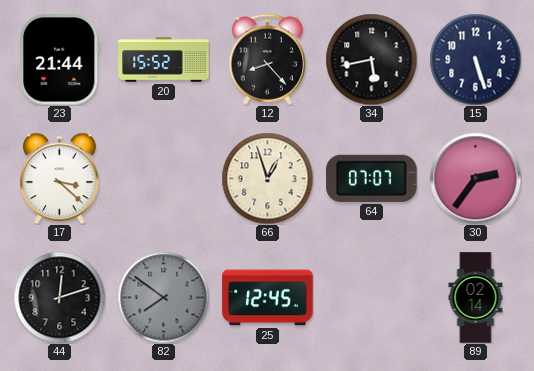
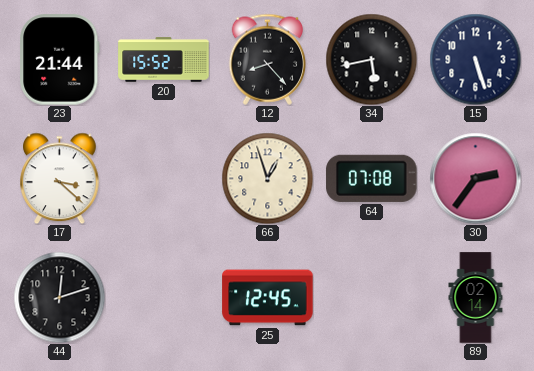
64: 07:07 -> 07:08
82: 7:51 -> none
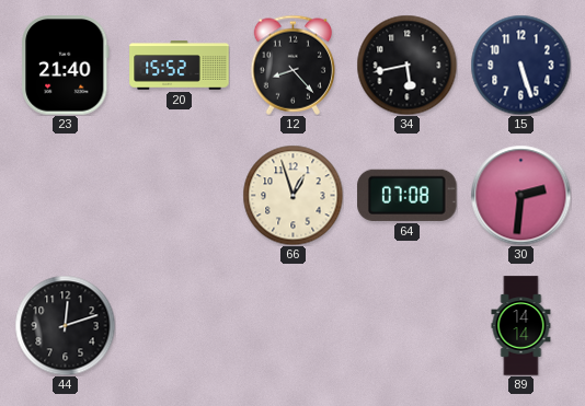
23: 21:44 -> 21:40
17: 3:22 -> none
30: 2:36 -> 2:31
25: 12:45 -> none
89: 02:14 -> 14:14
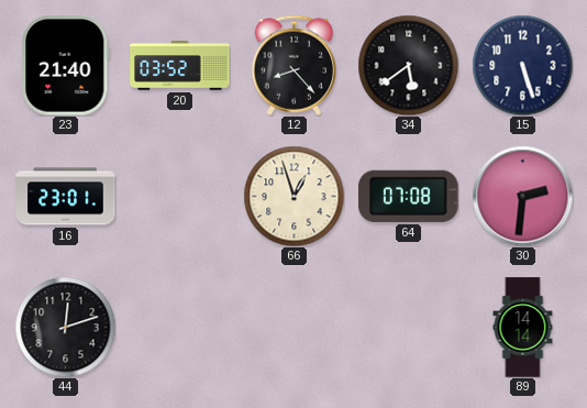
20: 15:52 -> 03:52
34: 5:43 -> 5:39
16: none -> 23:01
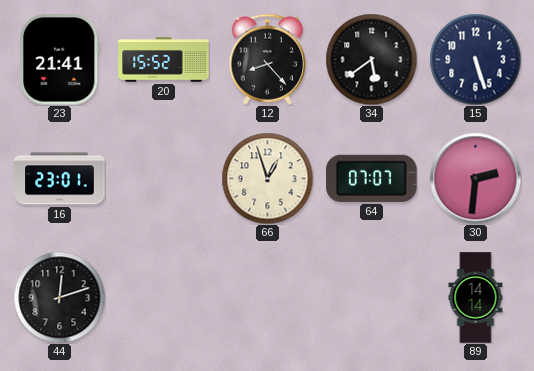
23: 21:40 -> 21:41
20: 03:52 -> 15:52
64: 07:08 -> 07:07
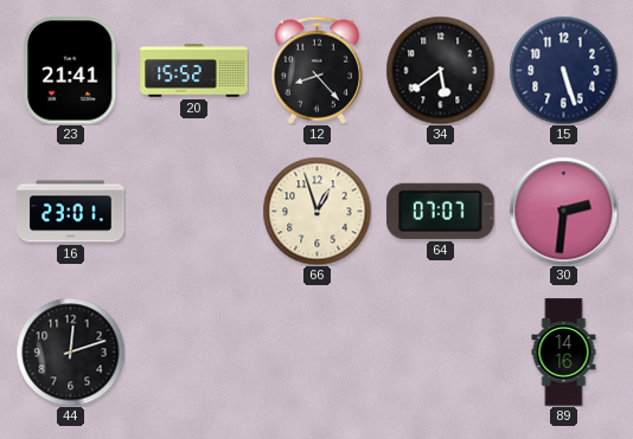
89: 14:14 -> 14:16
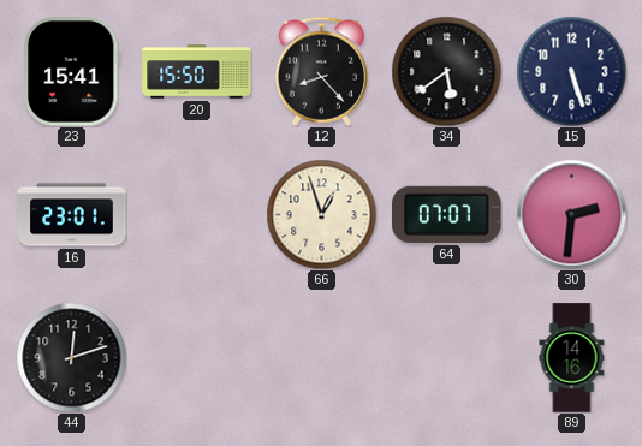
23: 21:41 -> 15:41
20: 15:52 -> 15:50
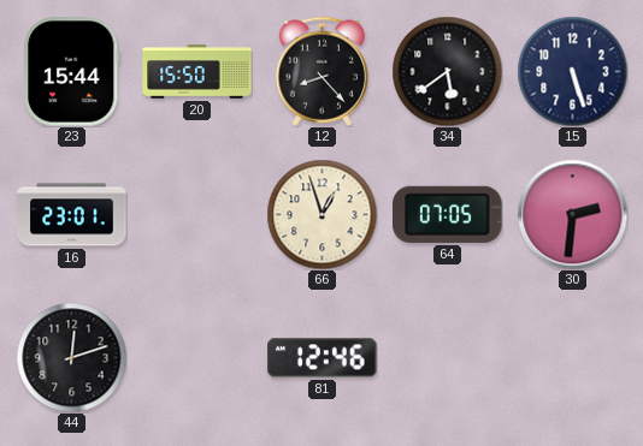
23: 15:41 -> 15:44
64: 07:07 -> 07:05
81: none -> 12:46
89: 14:16 -> none
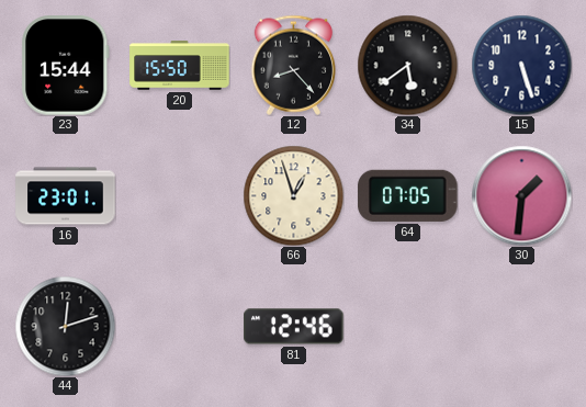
30: 2:31 -> 1:31
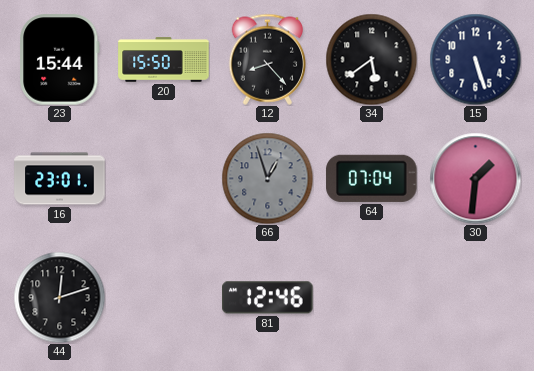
66 dial: cream -> grey
64: 07:05 -> 07:04
